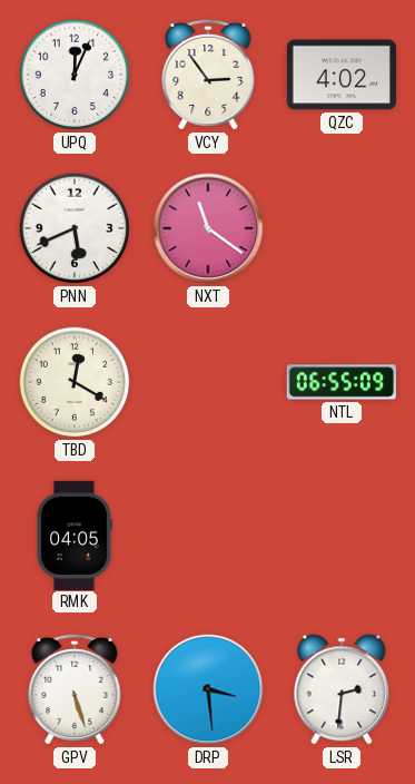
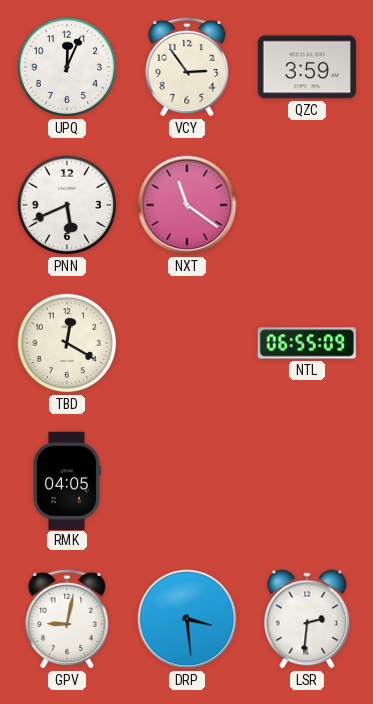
QZC: 4:02 -> 3:59
GPV: 5:27 -> 9:02
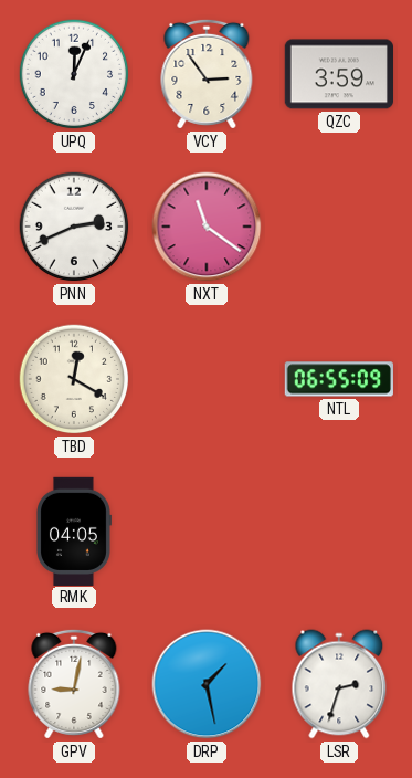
PNN: 5:41 -> 2:41
DRP: 3:29 -> 1:28
LSR: 2:31 -> 2:33
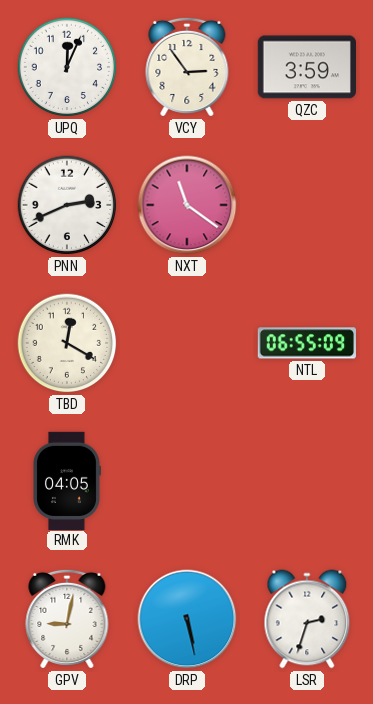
DRP: 1:28 -> 5:28
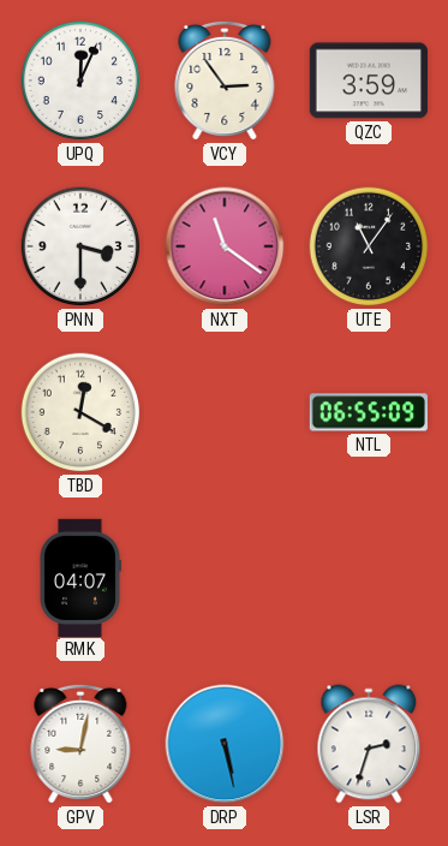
PNN: 2:41 -> 3:30
UTE: none -> 11:06
RMK: 04:05 -> 04:07
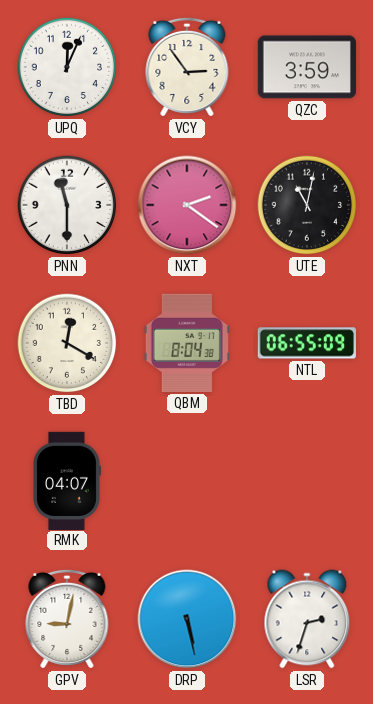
PNN: 3:30 -> 11:30
NXT: 11:21 -> 2:21
UTE: 11:06 -> 11:02
QBM: none -> 8:04
